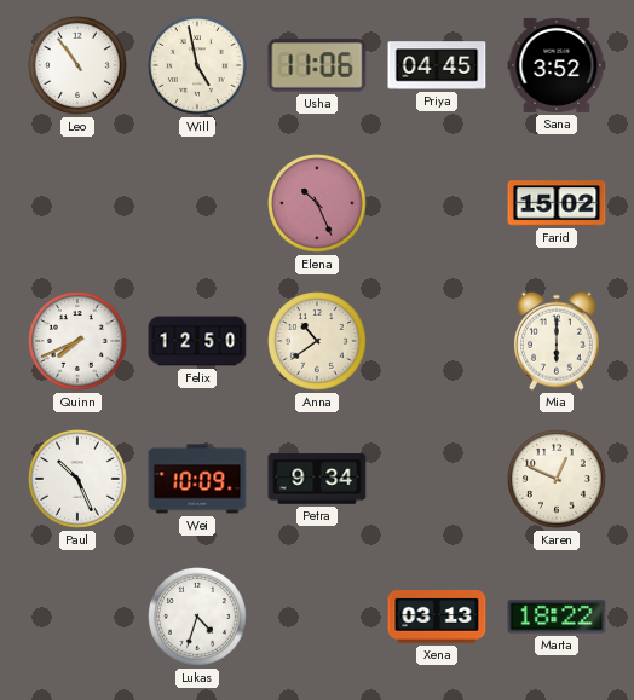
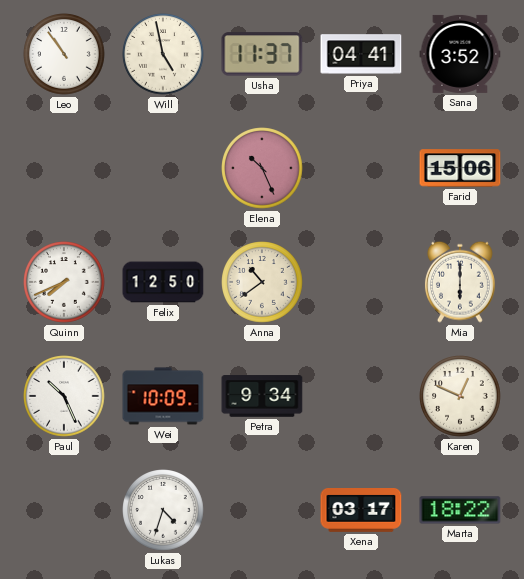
Usha: 11:06 -> 11:37
Priya: 04:45 -> 04:41
Farid: 15:02 -> 15:06
Xena: 03:13 -> 03:17
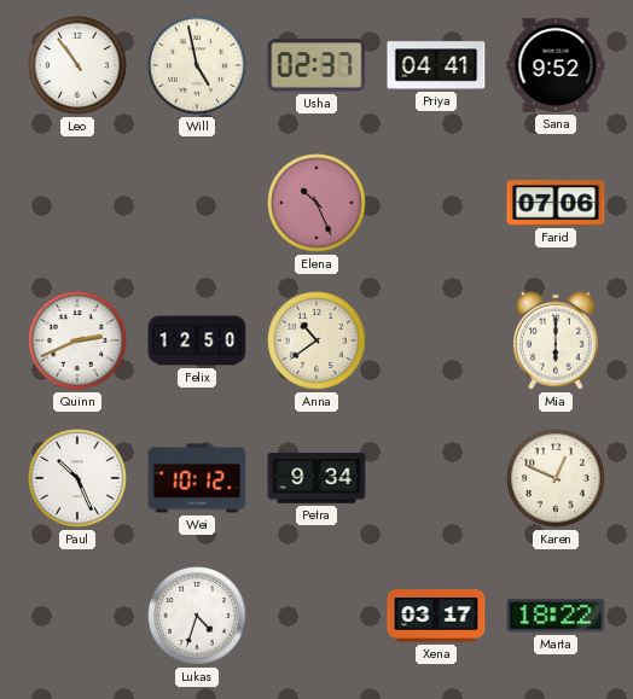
Usha: 11:37 -> 02:37
Sana: 3:52 -> 9:52
Farid: 15:06 -> 07:06
Quinn: 7:41 -> 2:41
Wei: 10:09 -> 10:12
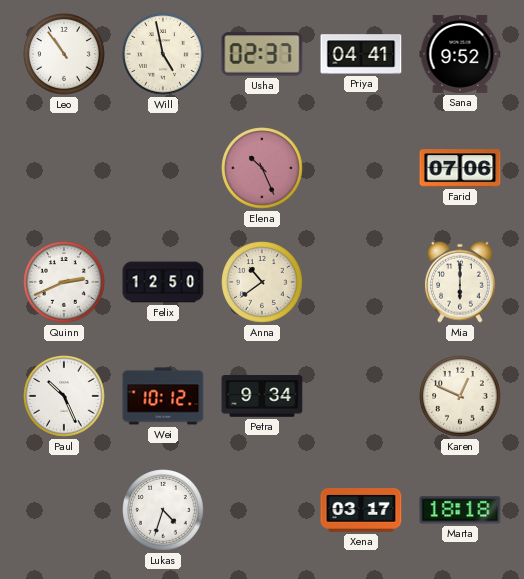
Marta: 18:22 -> 18:18
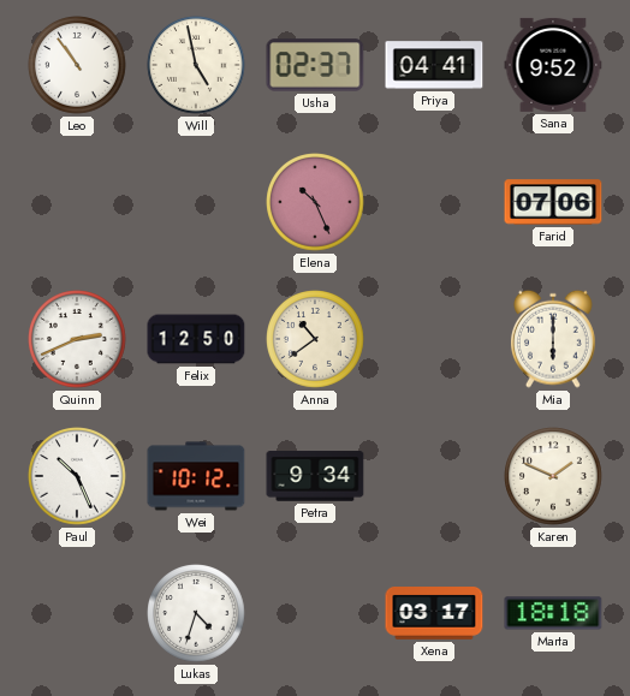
Karen: 12:49 -> 1:49
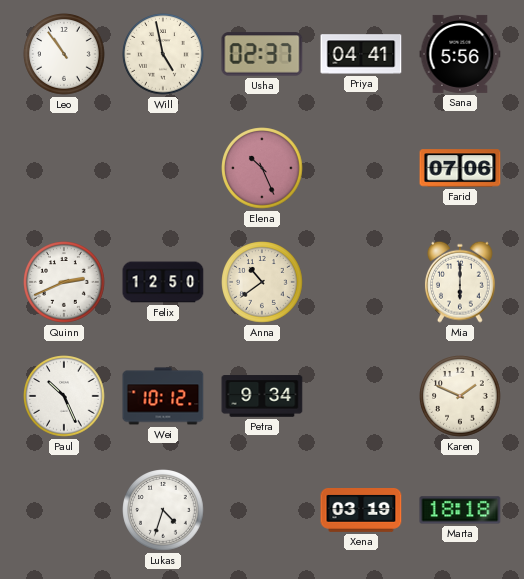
Sana: 9:52 -> 5:56
Xena: 03:17 -> 03:19
